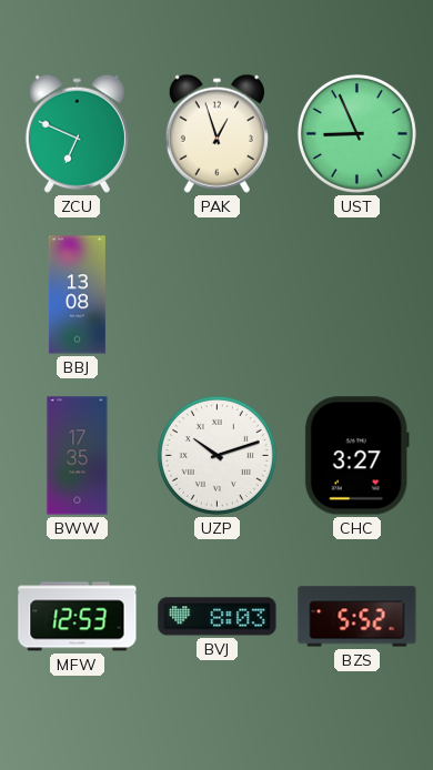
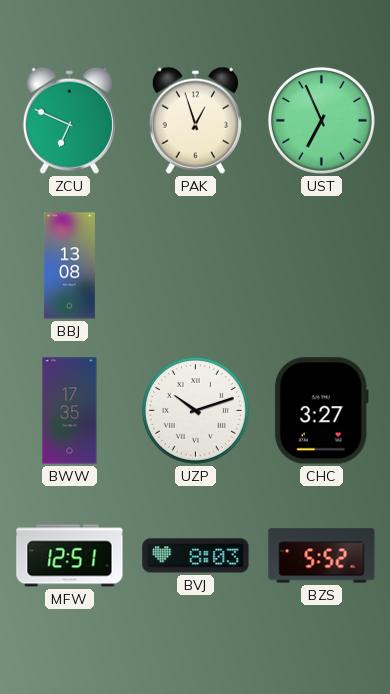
UST: 8:56 -> 6:56
MFW: 12:53 -> 12:51
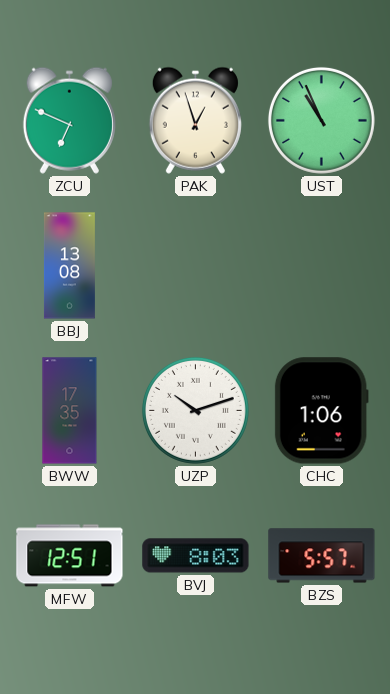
UST: 6:56 -> 10:56
CHC: 3:27 -> 1:06
BZS: 5:52 -> 5:57
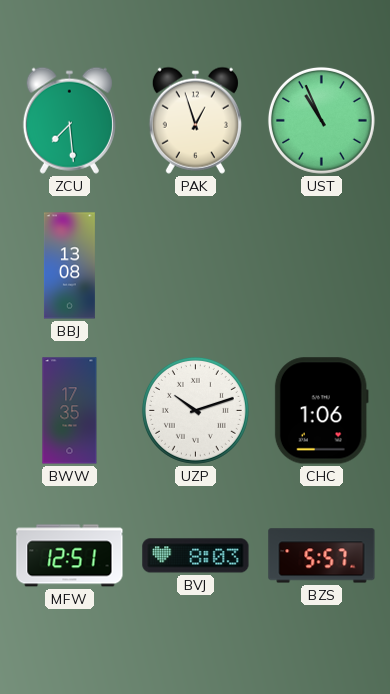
ZCU: 6:49 -> 7:29
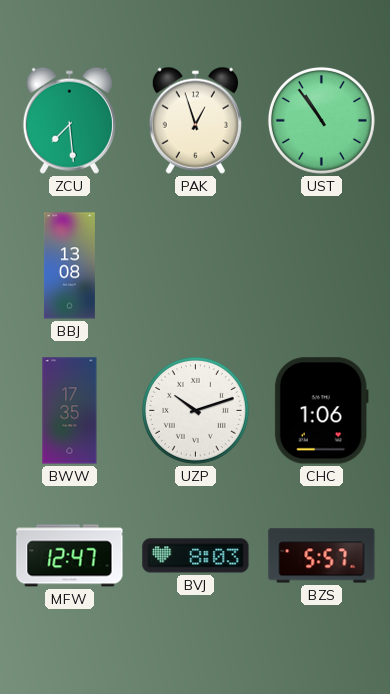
UST: 10:56 -> 10:54
MFW: 12:51 -> 12:47
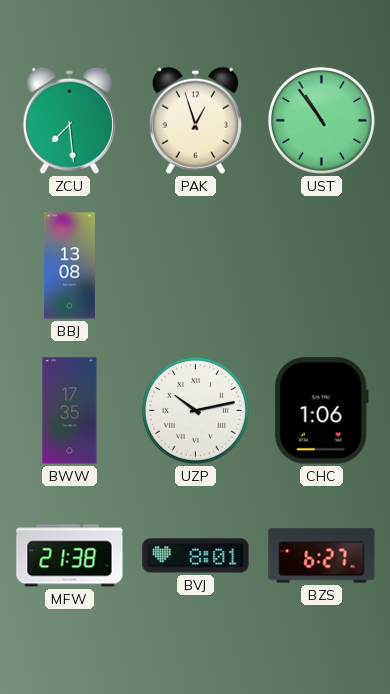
UZP: 10:12 -> 10:13
MFW: 12:47 -> 21:38
BVJ: 8:03 -> 8:01
BZS: 5:57 -> 6:27
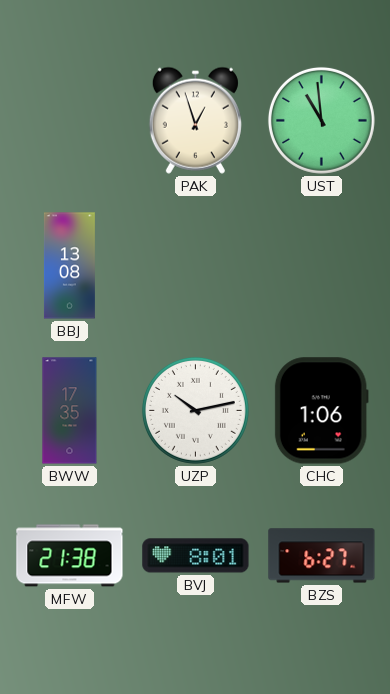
ZCU: 7:29 -> none
UST: 10:54 -> 10:59
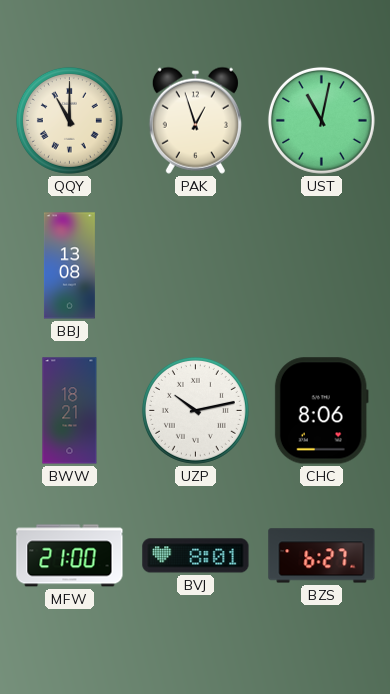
QQY: none -> 11:00
UST: 10:59 -> 11:02
BWW: 17:35 -> 18:21
CHC: 1:06 -> 8:06
MFW: 21:38 -> 21:00
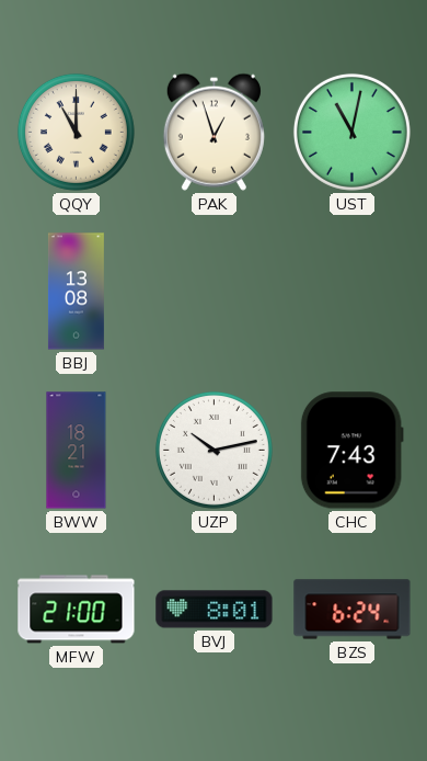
CHC: 8:06 -> 7:43
BZS: 6:27 -> 6:24
